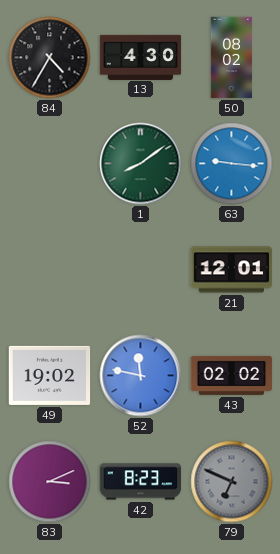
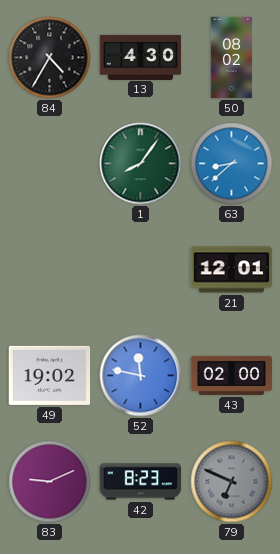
1: 8:09 -> 8:06
63: 9:16 -> 8:38
43: 02:02 -> 02:00
83: 3:11 -> 9:11
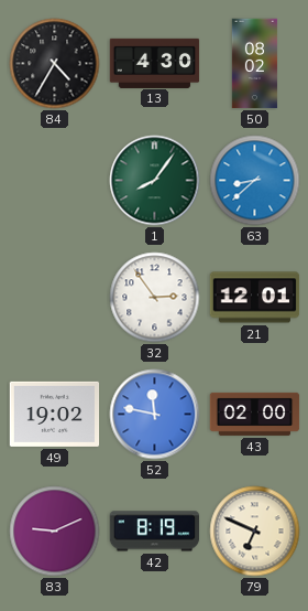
32: none -> 2:54
42: 8:23 -> 8:19
79 dial: grey -> cream
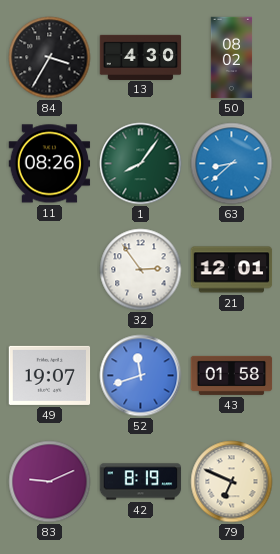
84: 4:35 -> 3:35
11: none -> 08:26
49: 19:02 -> 19:07
52: 11:47 -> 11:42
43: 02:00 -> 01:58
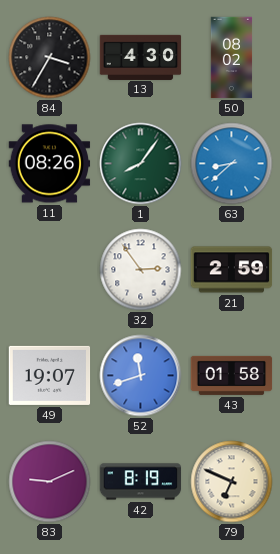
21: 12:01 -> 2:59
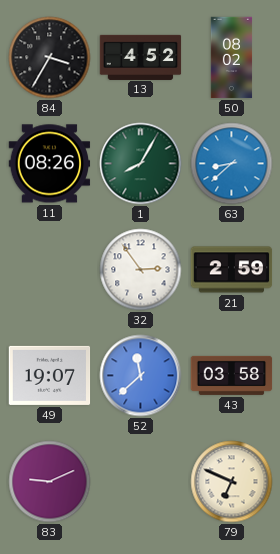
13: 4:30 -> 4:52
1: 8:06 -> 8:05
52: 11:42 -> 11:38
43: 01:58 -> 03:58
42: 8:19 -> none
